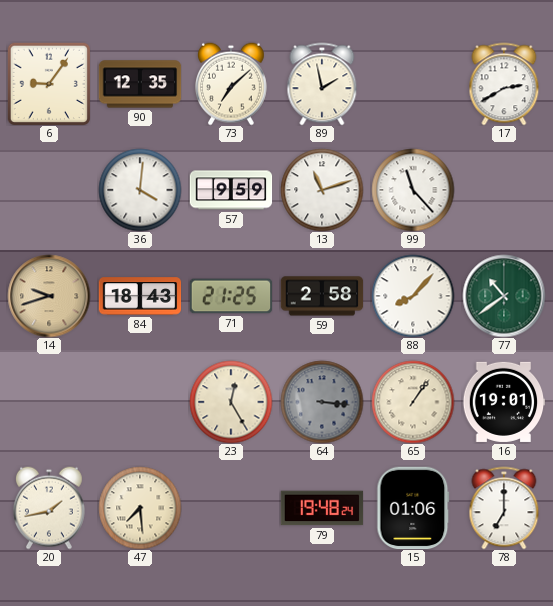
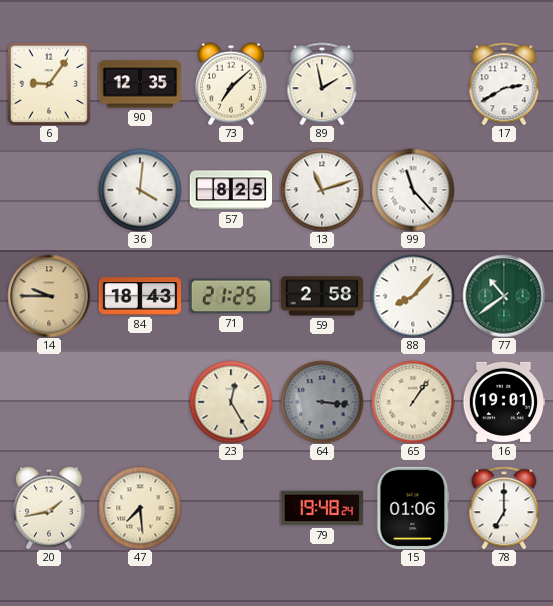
57: 9:59 -> 8:25
14: 9:42 -> 9:45
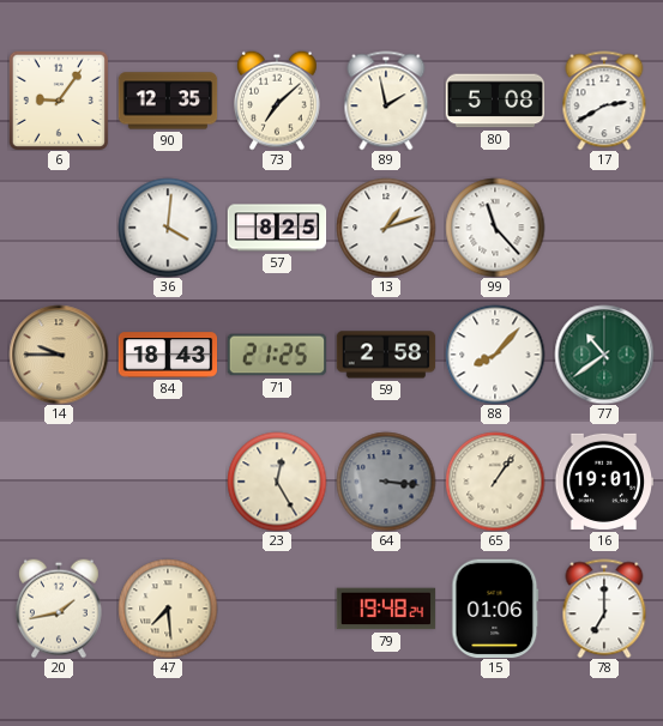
80: none -> 5:08
13: 11:12 -> 1:12
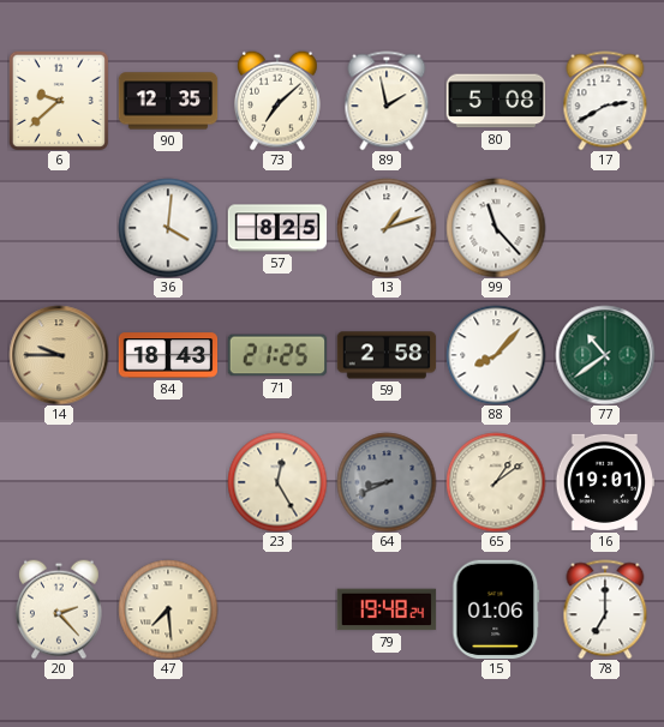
6: 9:06 -> 9:38
64: 3:16 -> 8:41
65: 1:06 -> 1:09
20: 1:43 -> 2:23
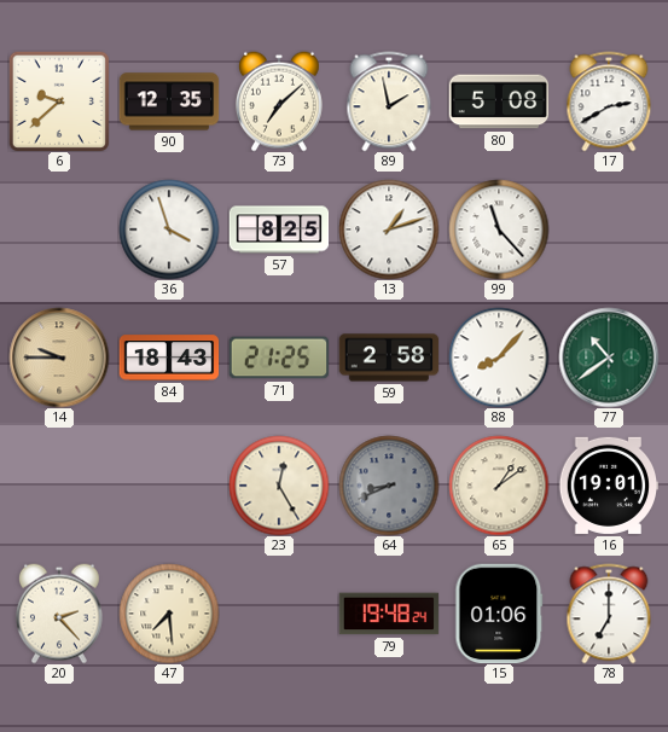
36: 4:01 -> 3:57
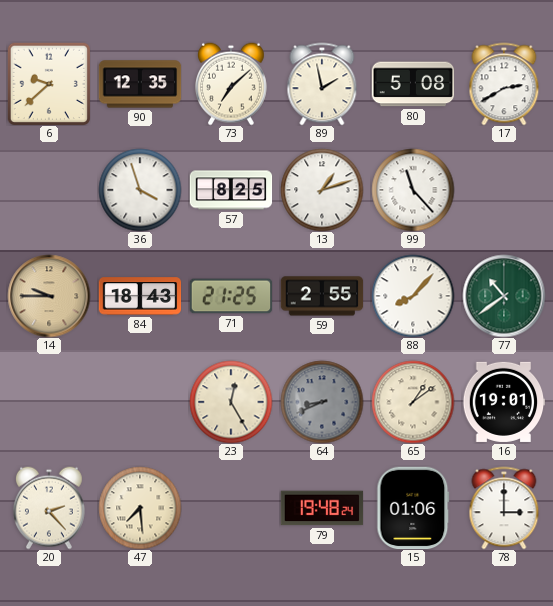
59: 2:58 -> 2:55
78: 7:00 -> 3:00
